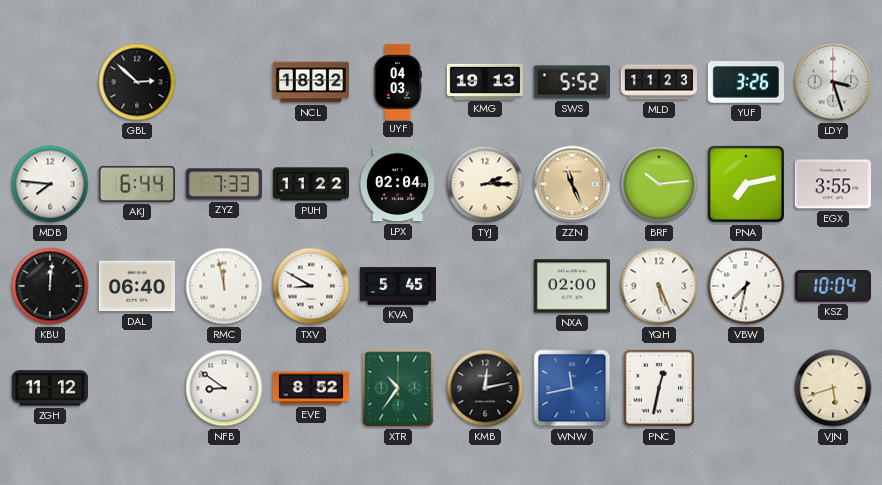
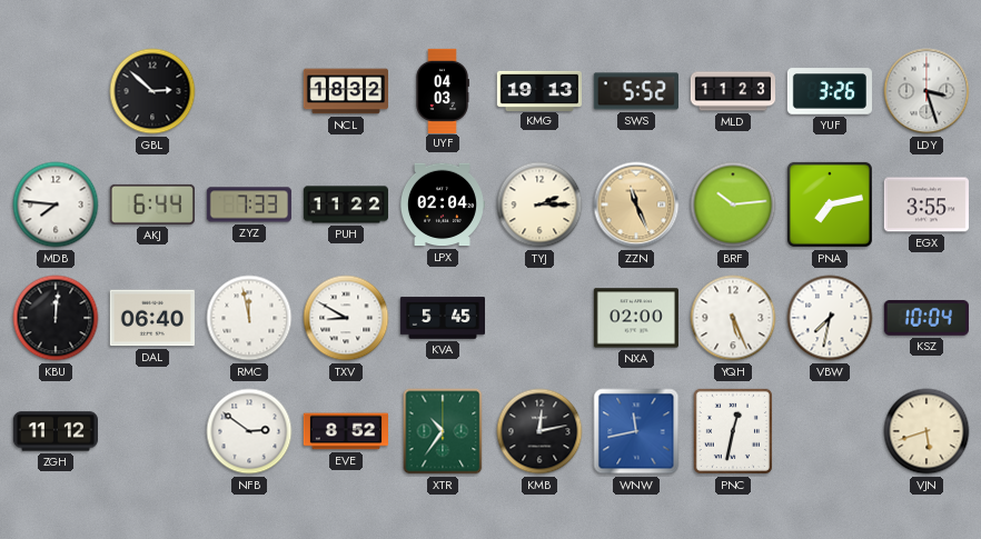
NFB: 8:51 -> 2:51
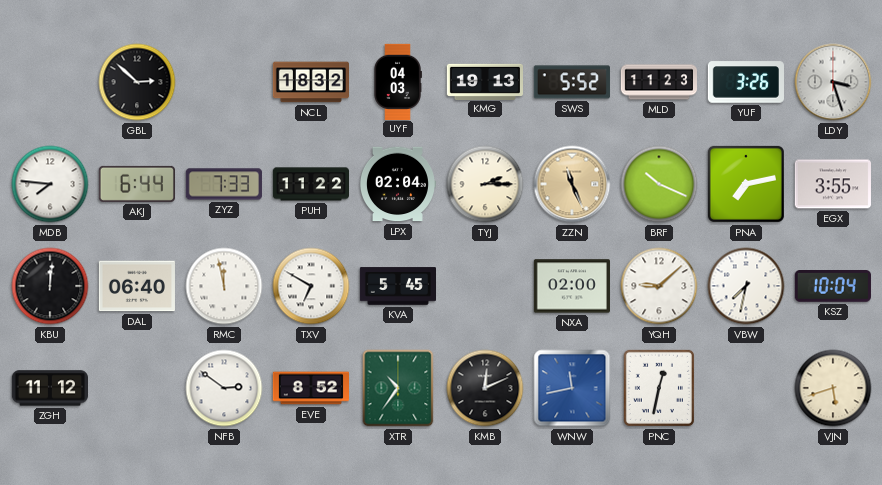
BRF: 10:14 -> 10:19
TXV: 8:50 -> 6:50
YQH: 5:26 -> 9:08
KMB: 12:13 -> 12:11
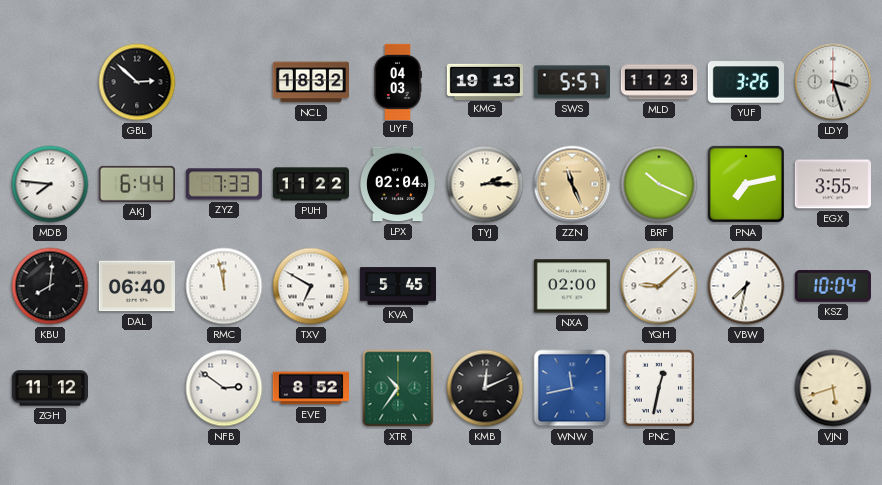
SWS: 5:52 -> 5:57
KBU: 12:01 -> 8:01
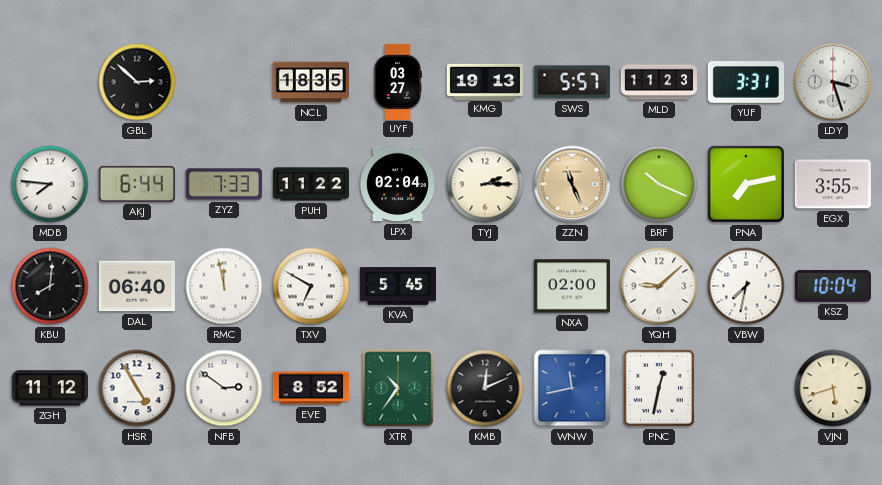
NCL: 18:32 -> 18:35
UYF: 04:03 -> 03:27
YUF: 3:26 -> 3:31
HSR: none -> 4:55
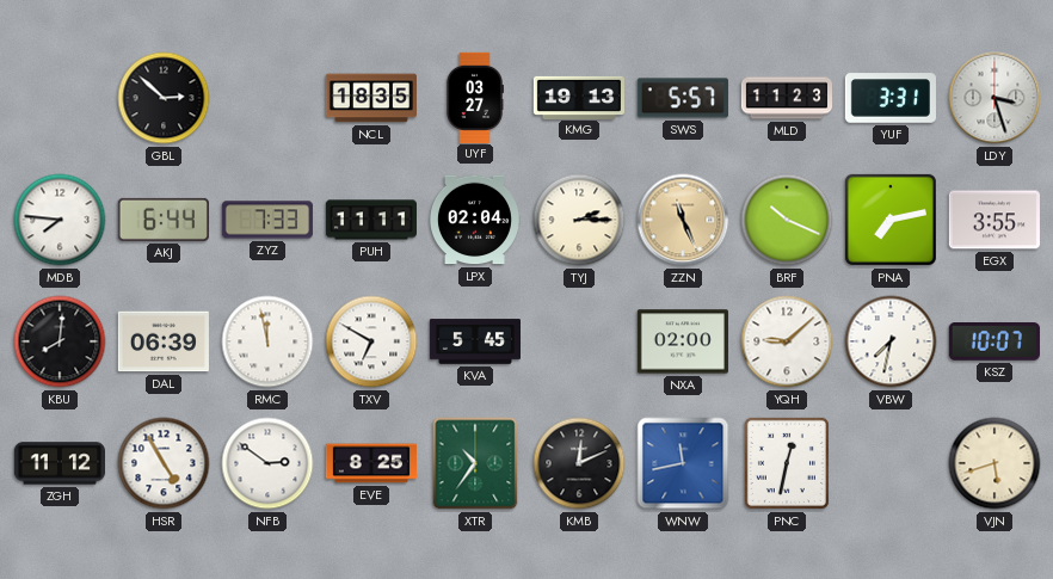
PUH: 11:22 -> 11:11
DAL: 06:40 -> 06:39
KSZ: 10:04 -> 10:07
EVE: 8:52 -> 8:25
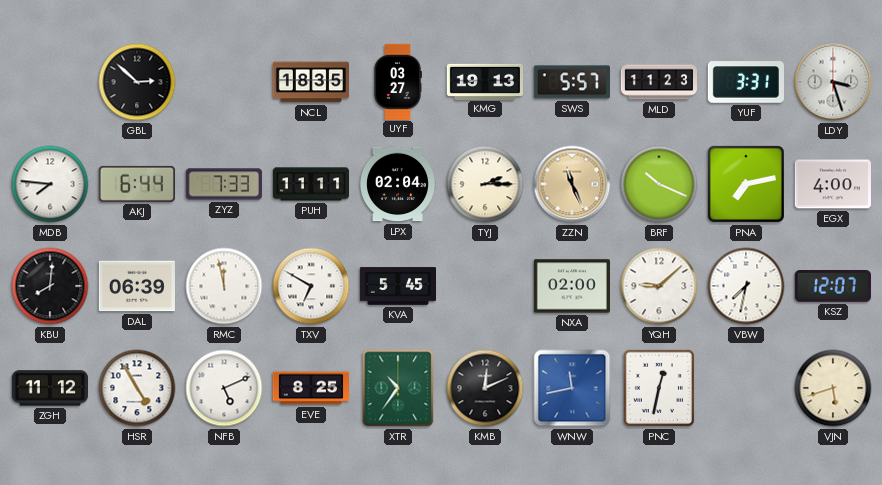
EGX: 3:55 -> 4:00
KSZ: 10:07 -> 12:07
NFB: 2:51 -> 5:11
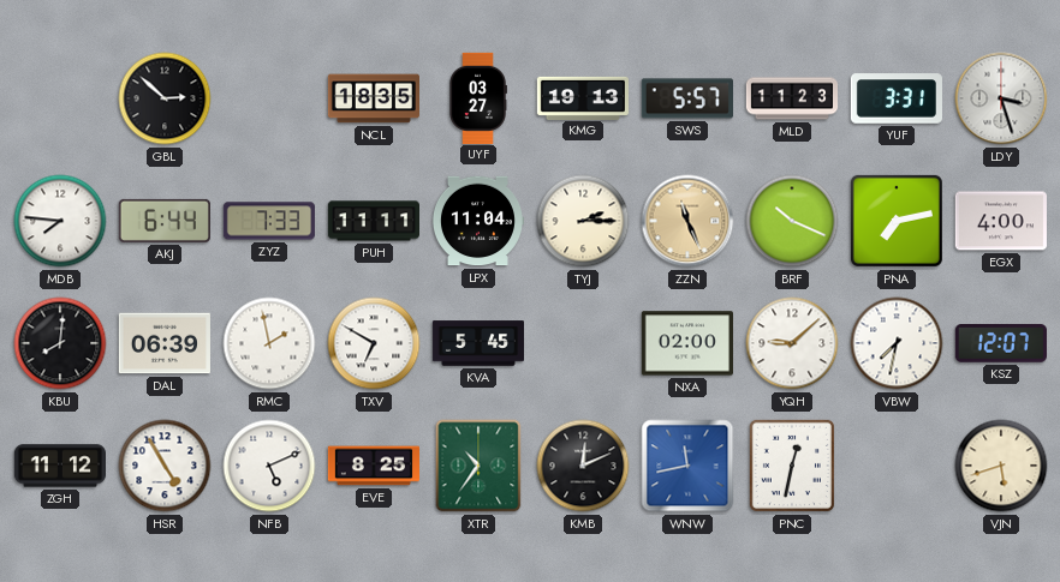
LPX: 02:04 -> 11:04
RMC: 11:58 -> 1:58
